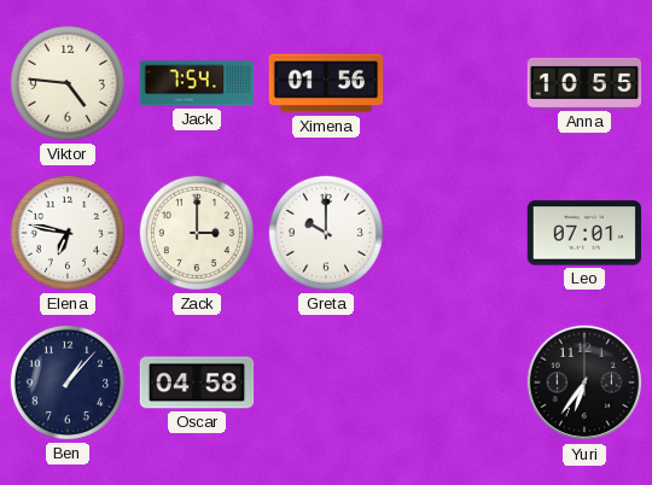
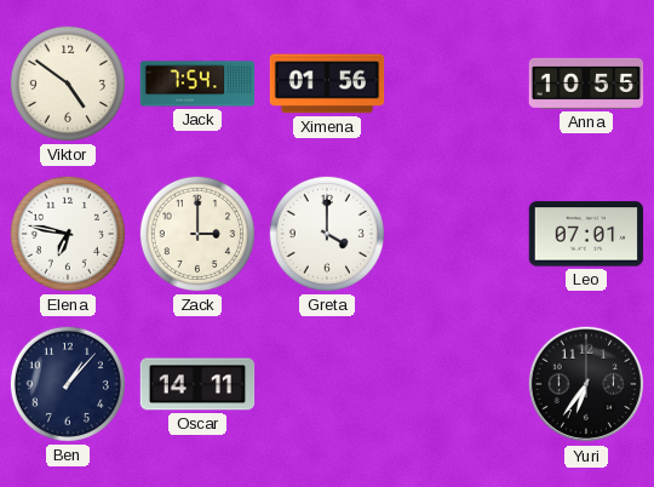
Viktor: 4:46 -> 4:51
Greta: 10:00 -> 4:00
Oscar: 04:58 -> 14:11
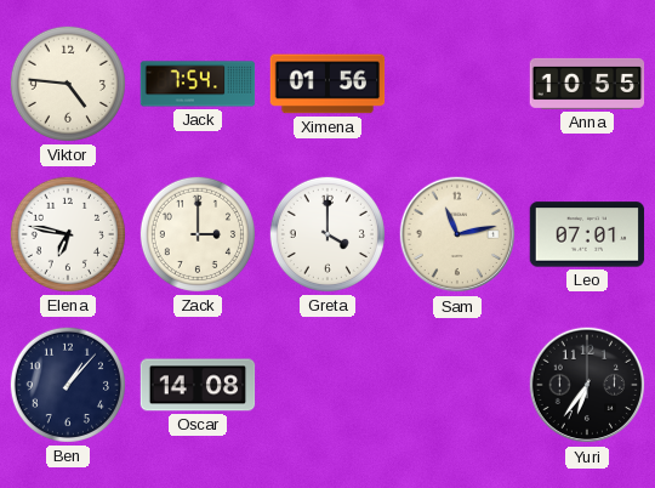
Viktor: 4:51 -> 4:46
Sam: none -> 11:13
Oscar: 14:11 -> 14:08
